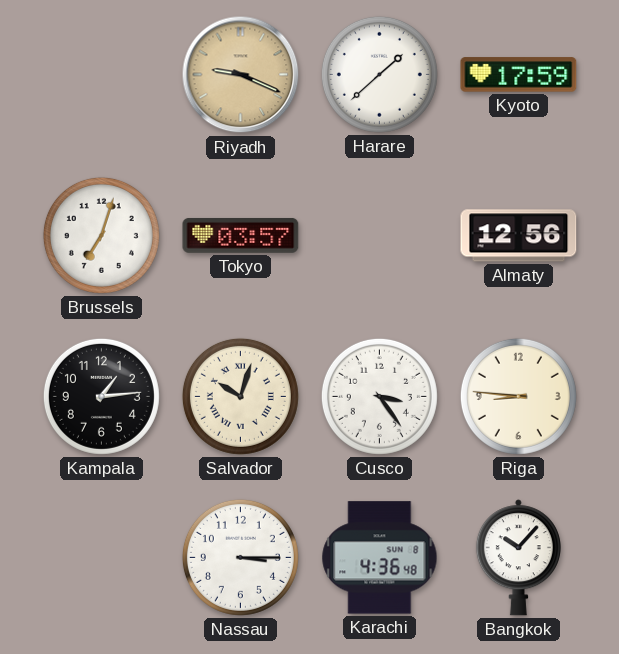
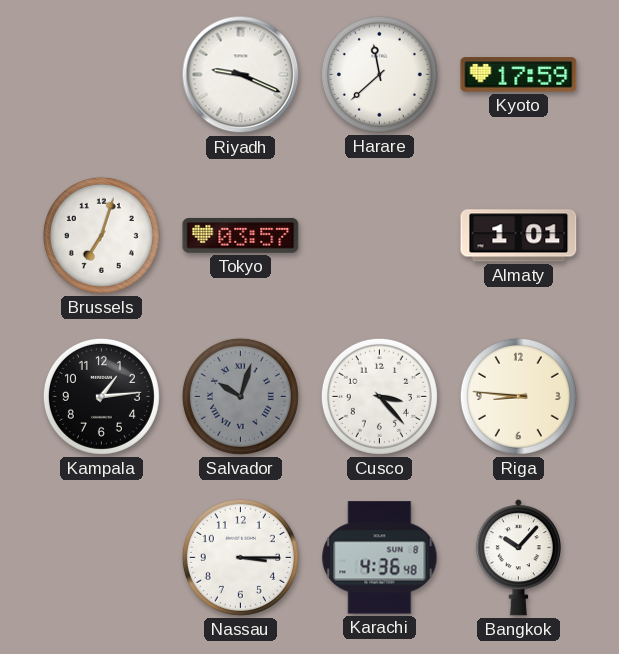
Riyadh dial: champagne -> white
Harare: 1:38 -> 11:38
Almaty: 12:56 -> 1:01
Salvador dial: cream -> grey
Cusco: 3:24 -> 3:23
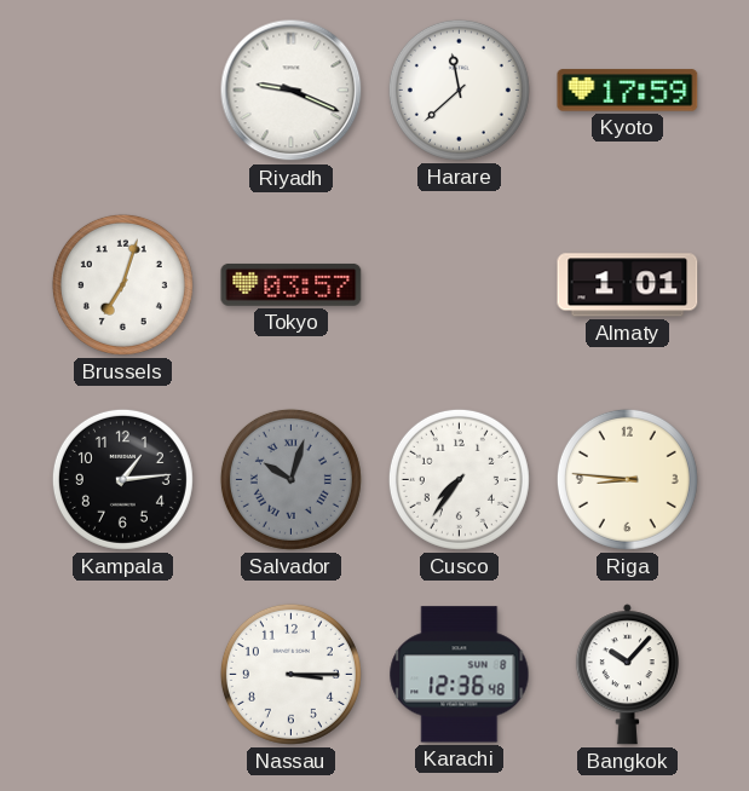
Cusco: 3:23 -> 7:36
Karachi: 4:36 -> 12:36
